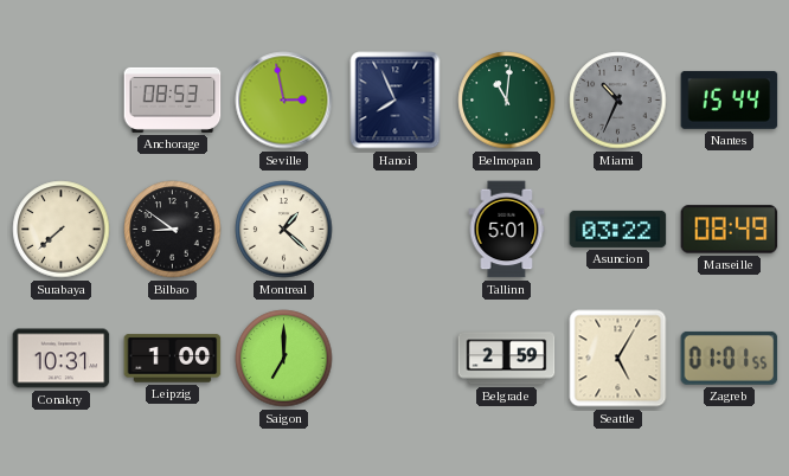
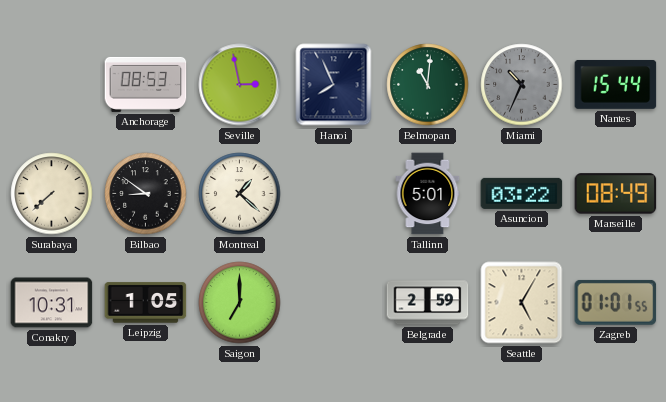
Leipzig: 1:00 -> 1:05
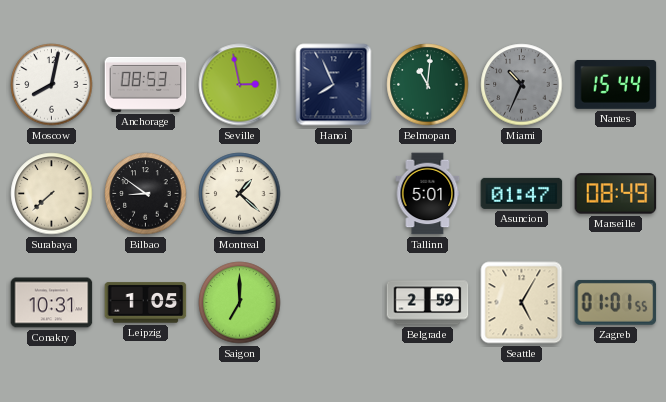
Moscow: none -> 8:02
Asuncion: 03:22 -> 01:47
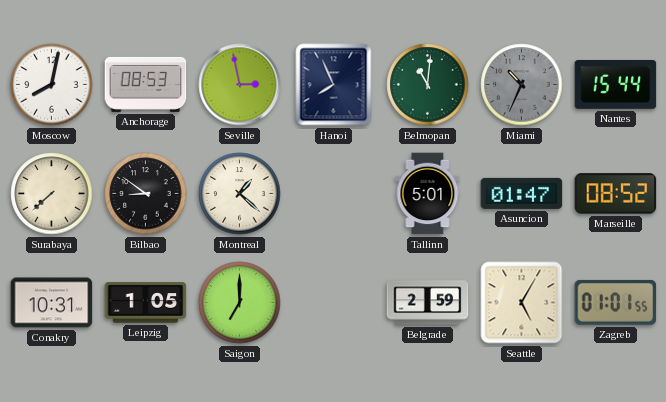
Marseille: 08:49 -> 08:52
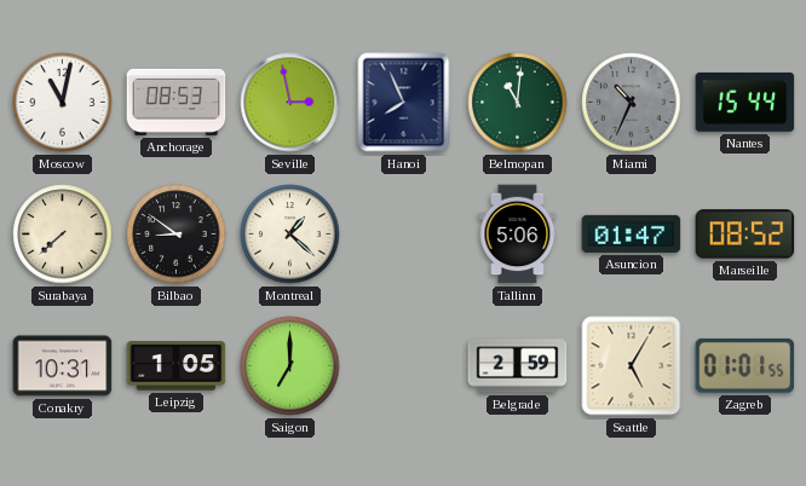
Moscow: 8:02 -> 11:02
Tallinn: 5:01 -> 5:06
